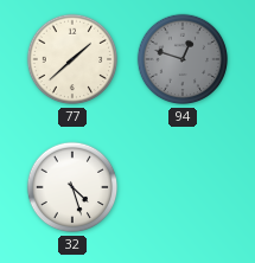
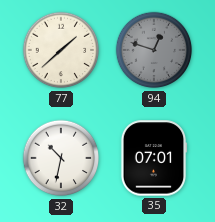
32: 4:27 -> 10:32
35: none -> 07:01
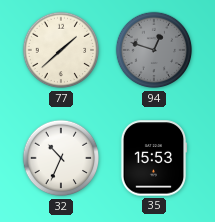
32: 10:32 -> 10:34
35: 07:01 -> 15:53
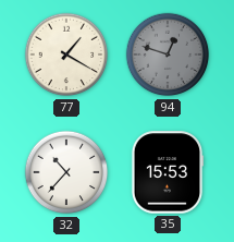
77: 1:38 -> 1:20
32: 10:34 -> 10:37
